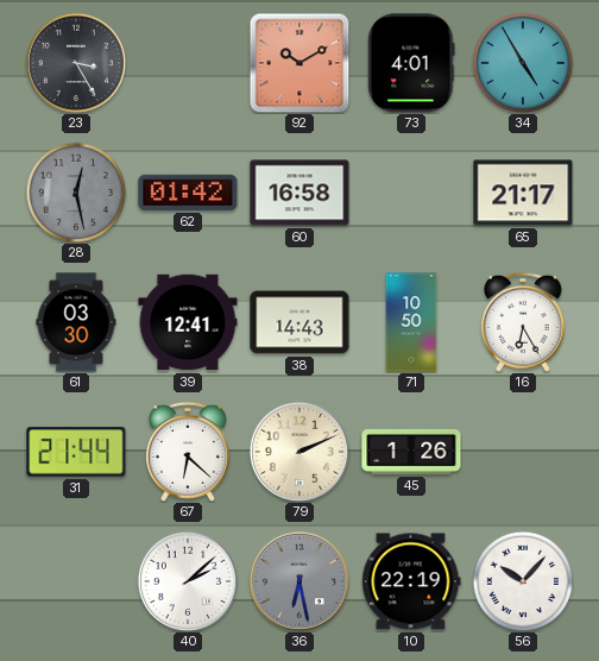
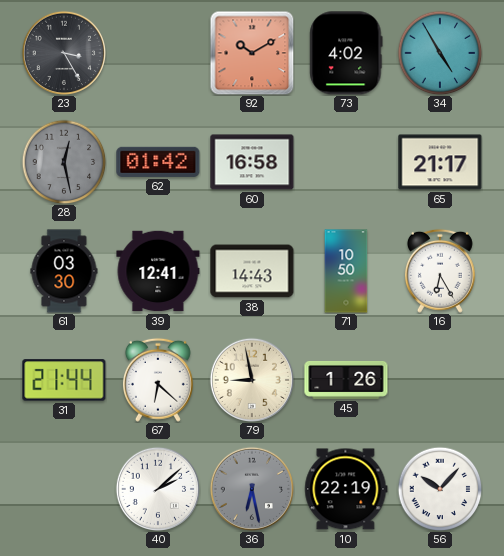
73: 4:01 -> 4:02
79: 2:11 -> 8:58
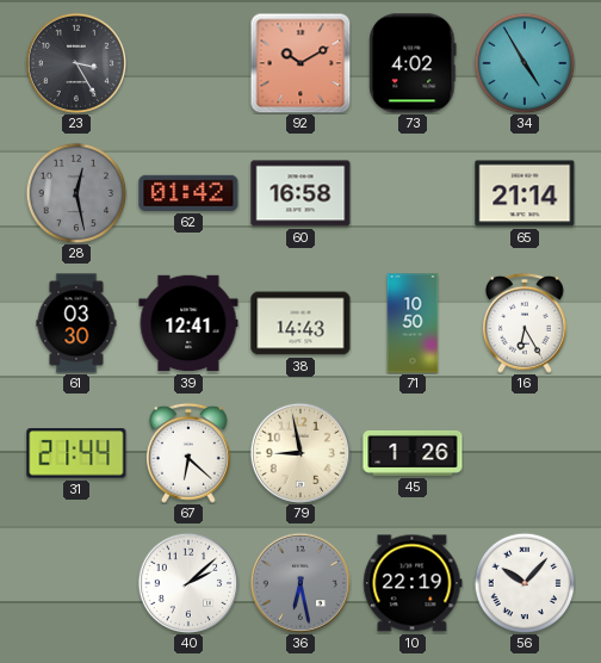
65: 21:17 -> 21:14
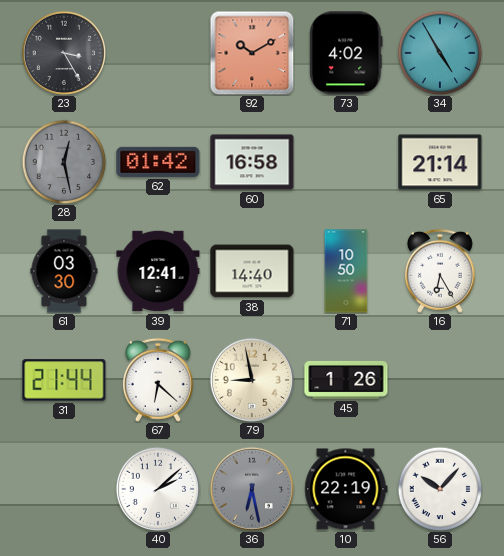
38: 14:43 -> 14:40
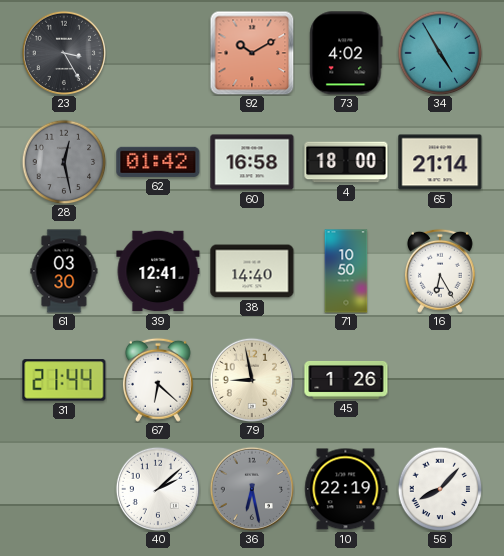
4: none -> 18:00
56: 10:07 -> 8:07
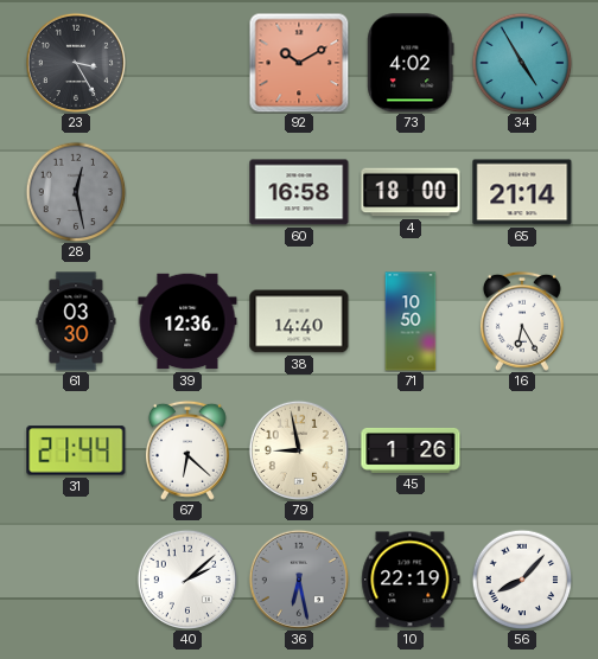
62: 01:42 -> none
39: 12:41 -> 12:36
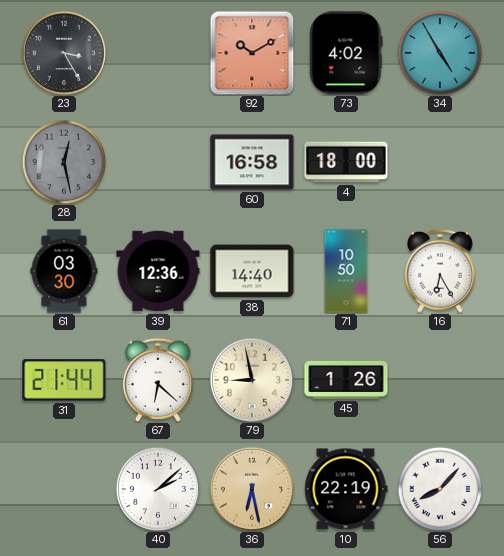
65: 21:14 -> none
36 dial: grey -> champagne
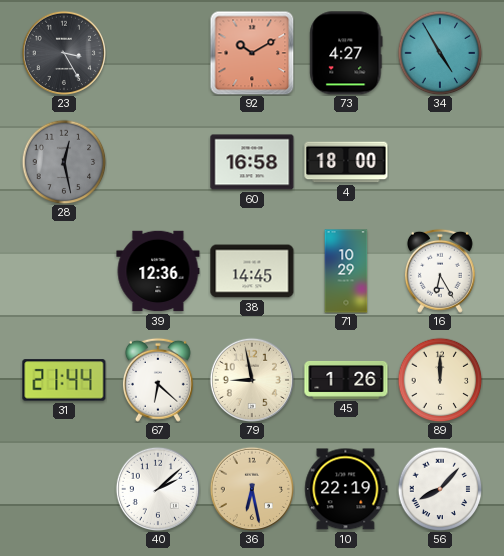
73: 4:02 -> 4:27
61: 03:30 -> none
38: 14:40 -> 14:45
71: 10:50 -> 10:29
89: none -> 12:00
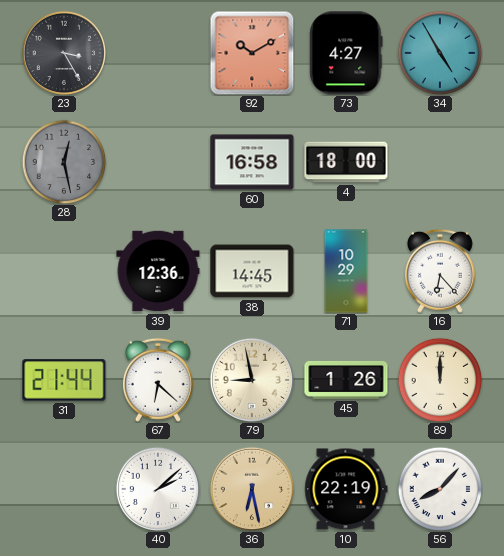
16: 6:25 -> 6:23
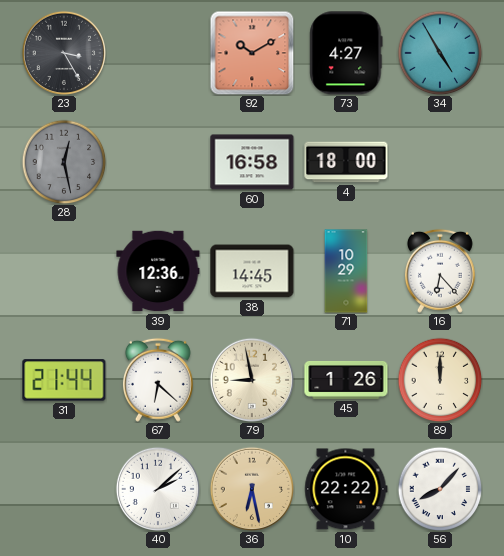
10: 22:19 -> 22:22
